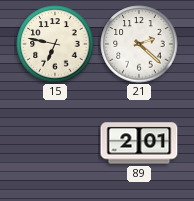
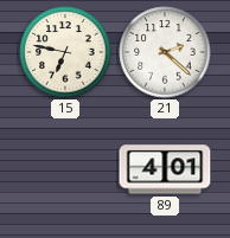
89: 2:01 -> 4:01
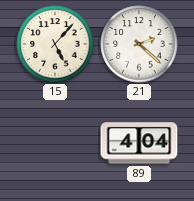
15: 6:47 -> 5:07
89: 4:01 -> 4:04
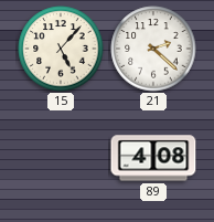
89: 4:04 -> 4:08
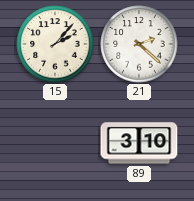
15: 5:07 -> 2:07
89: 4:08 -> 3:10
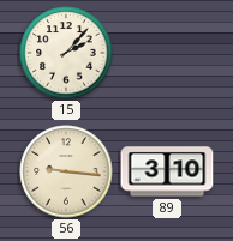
21: 2:22 -> none
56: none -> 9:16
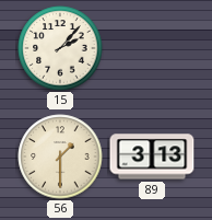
56: 9:16 -> 1:30
89: 3:10 -> 3:13
